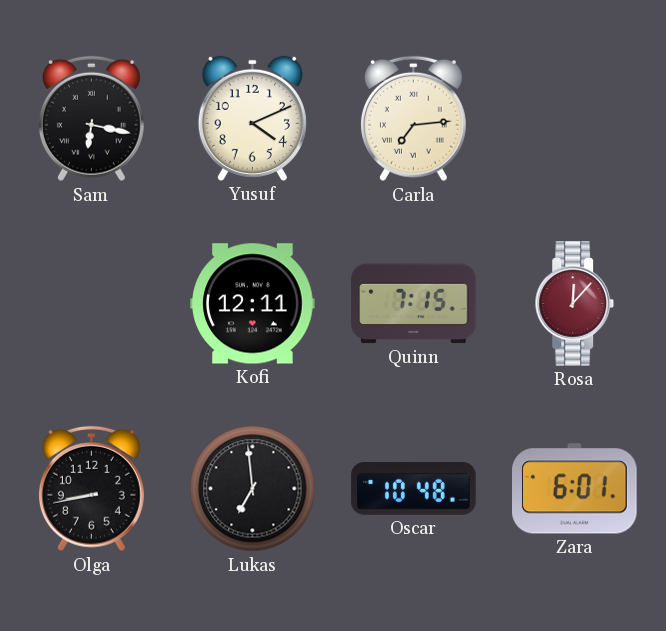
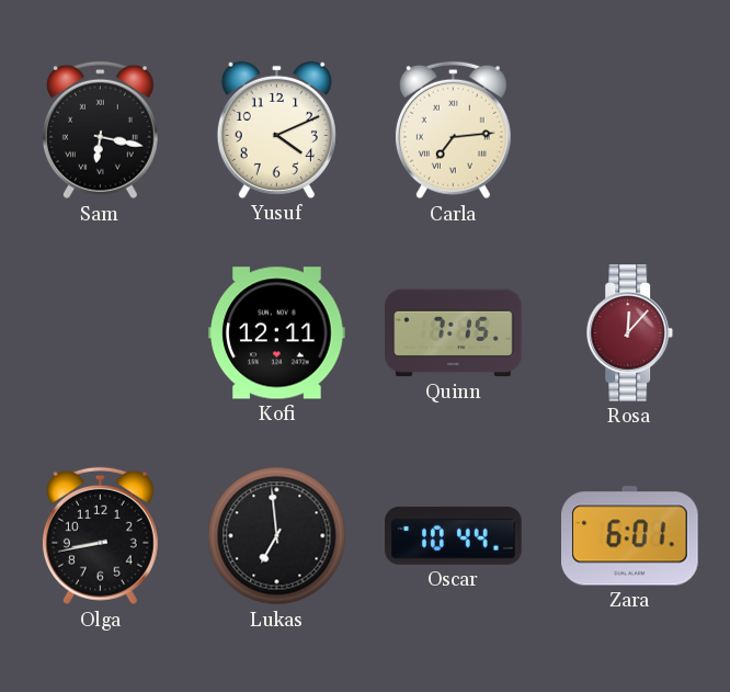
Oscar: 10:48 -> 10:44
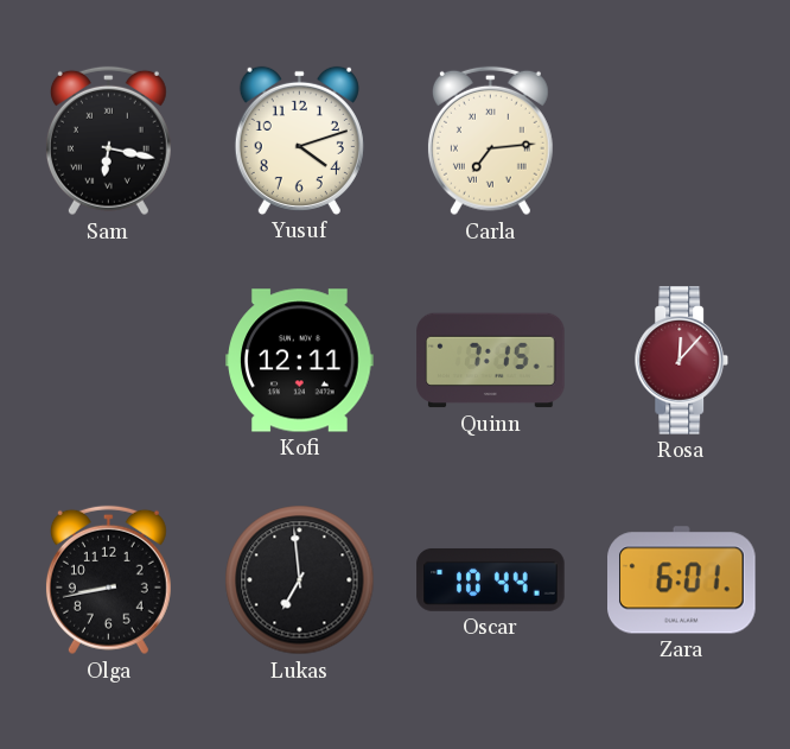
Yusuf: 4:11 -> 4:12
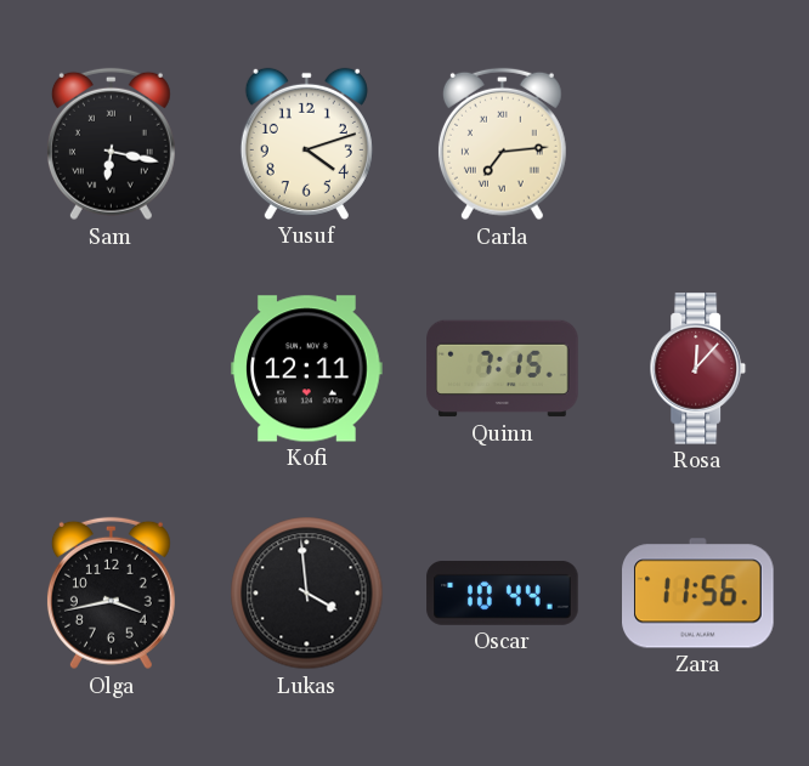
Olga: 8:43 -> 3:43
Lukas: 6:59 -> 3:59
Zara: 6:01 -> 11:56
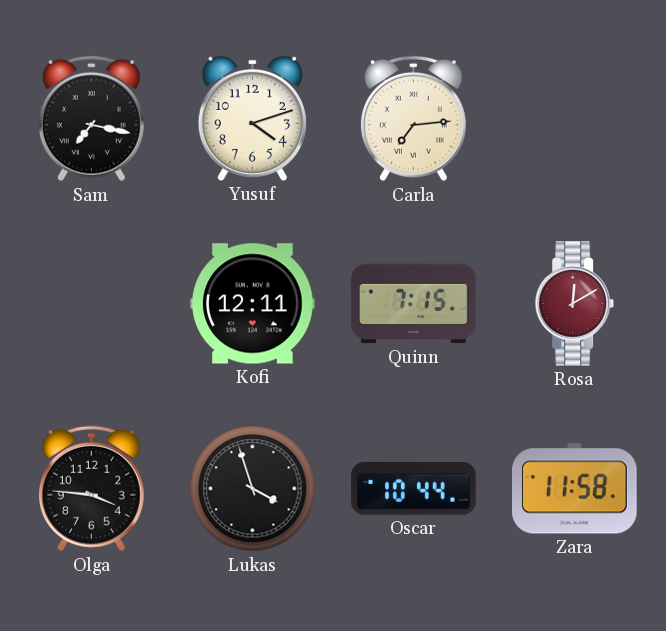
Sam: 6:17 -> 7:17
Rosa: 12:07 -> 12:10
Olga: 3:43 -> 3:46
Lukas: 3:59 -> 3:57
Zara: 11:56 -> 11:58
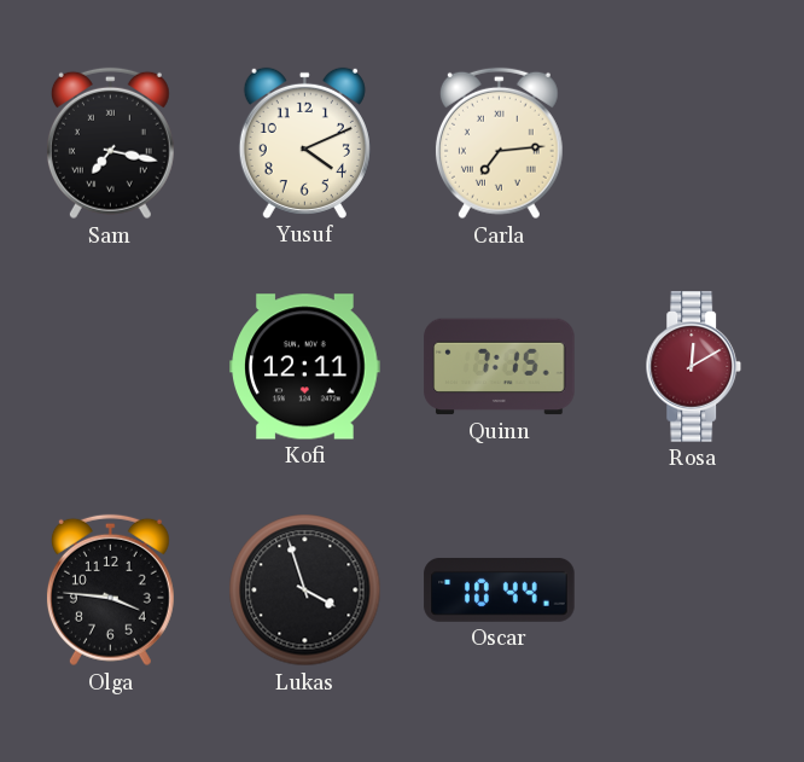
Yusuf: 4:12 -> 4:11
Zara: 11:58 -> none
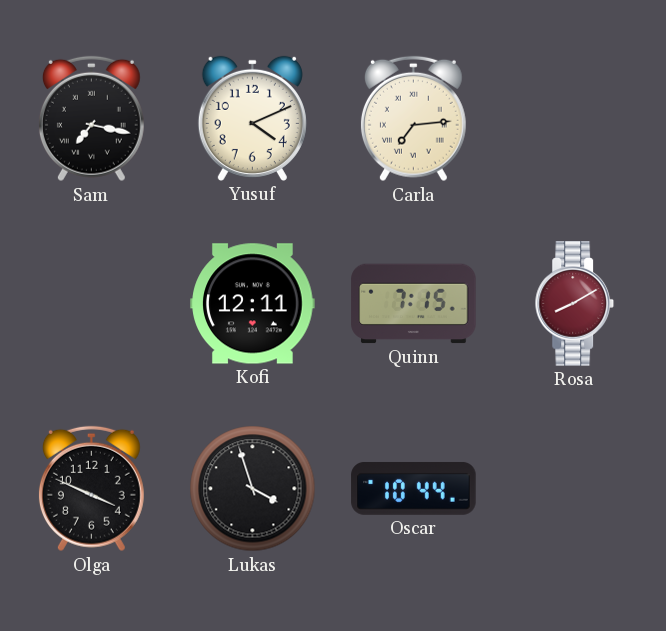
Rosa: 12:10 -> 8:10
Olga: 3:46 -> 3:49
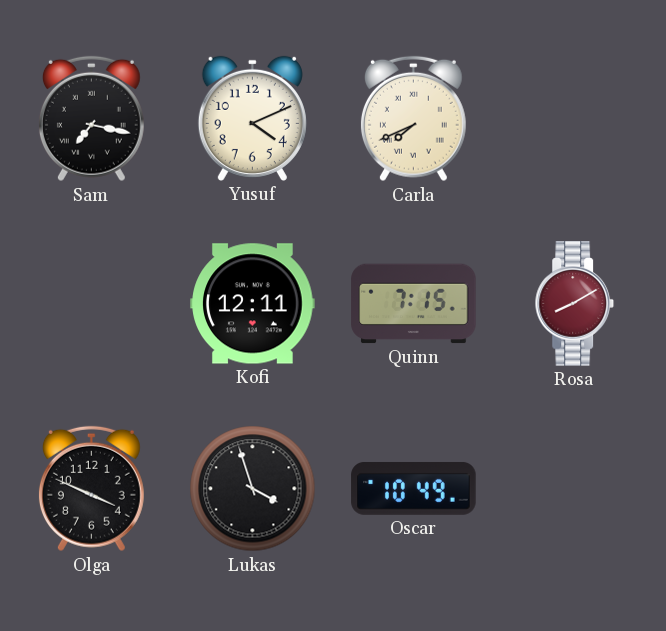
Carla: 7:14 -> 7:41
Oscar: 10:44 -> 10:49
